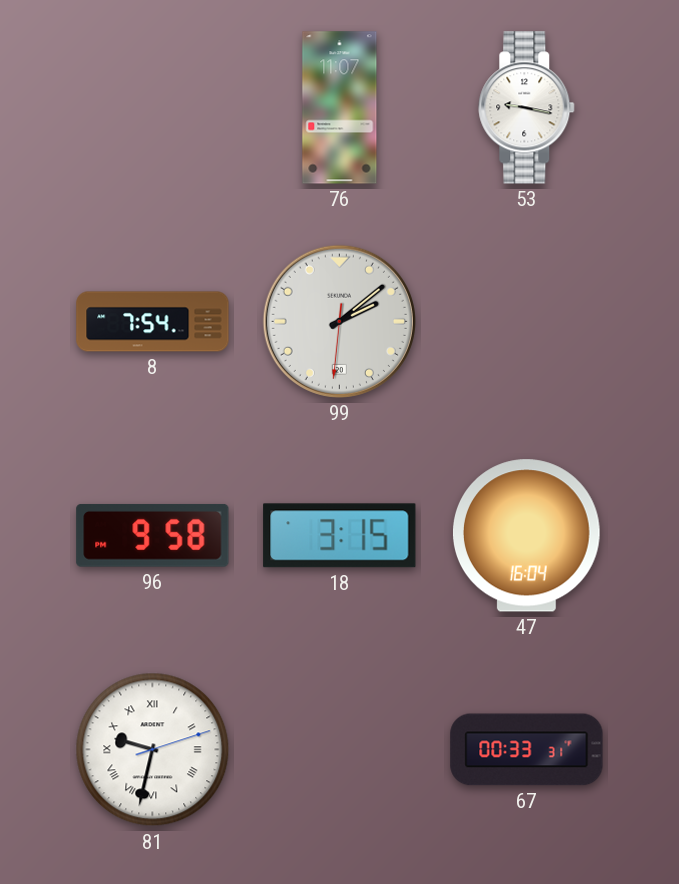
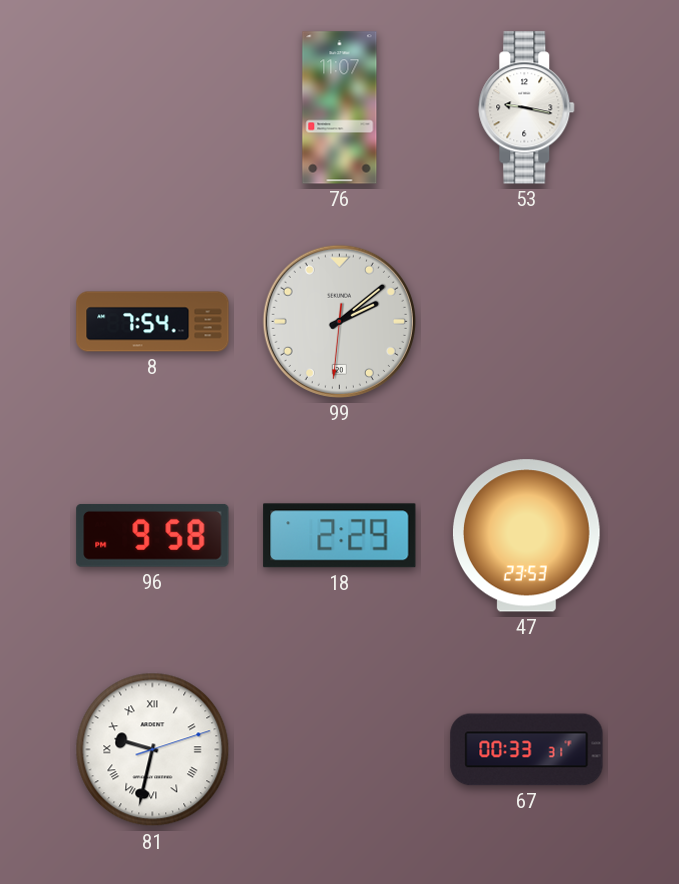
18: 3:15 -> 2:29
47: 16:04 -> 23:53
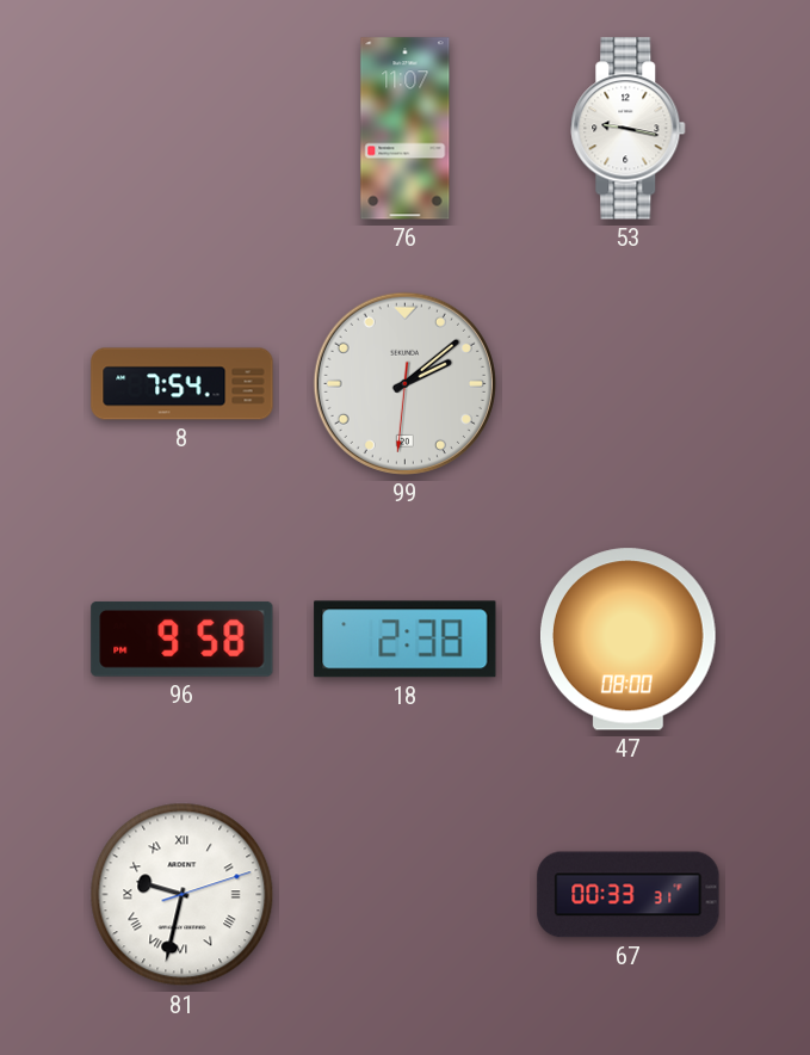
18: 2:29 -> 2:38
47: 23:53 -> 08:00
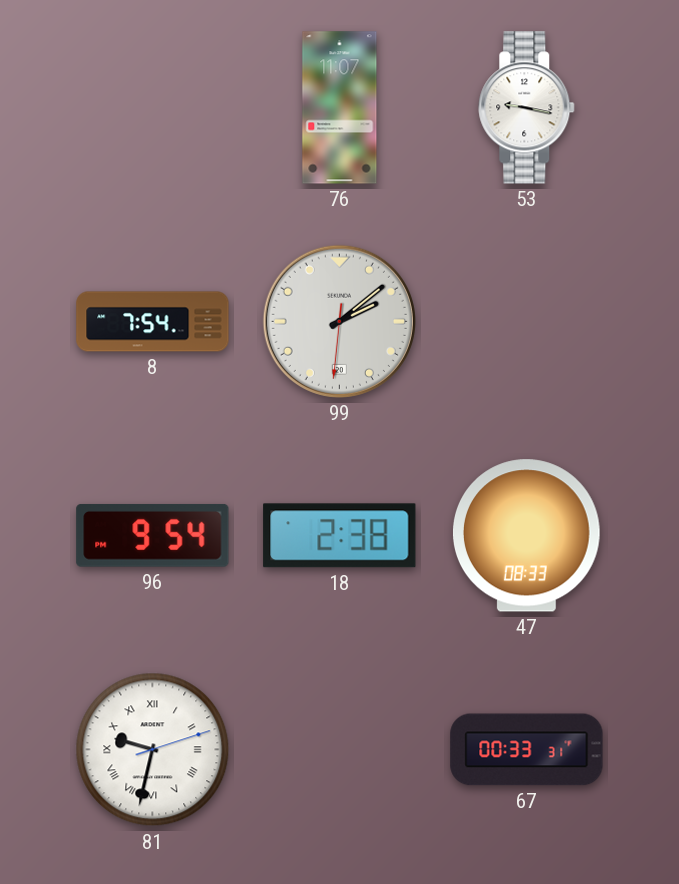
96: 9:58 -> 9:54
47: 08:00 -> 08:33
